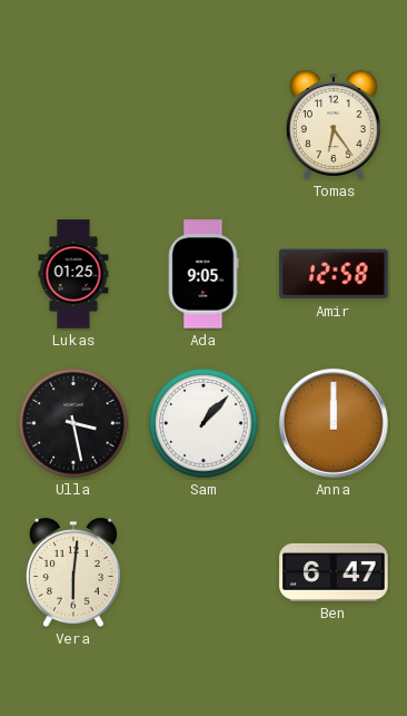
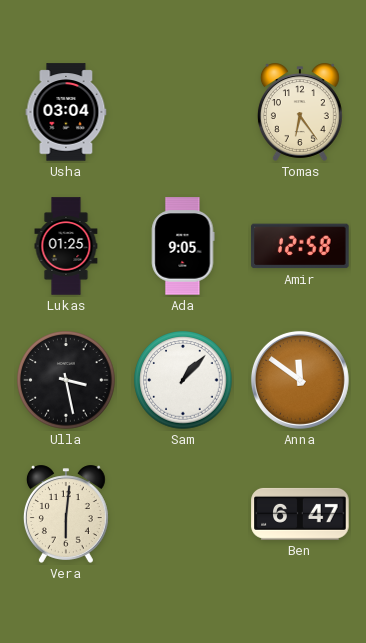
Usha: none -> 03:04
Anna: 12:00 -> 11:51
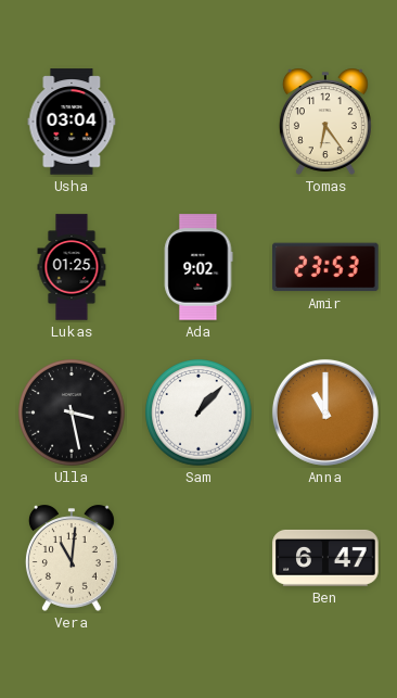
Ada: 9:05 -> 9:02
Amir: 12:58 -> 23:53
Anna: 11:51 -> 11:00
Vera: 6:01 -> 11:01
